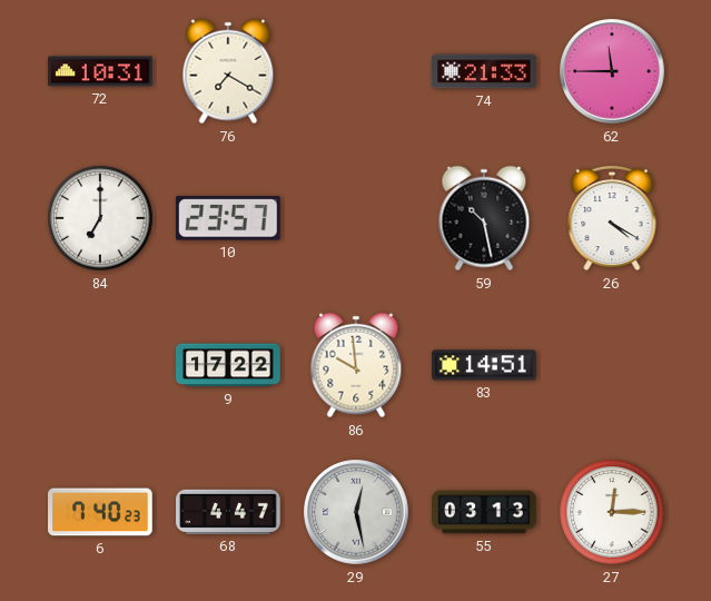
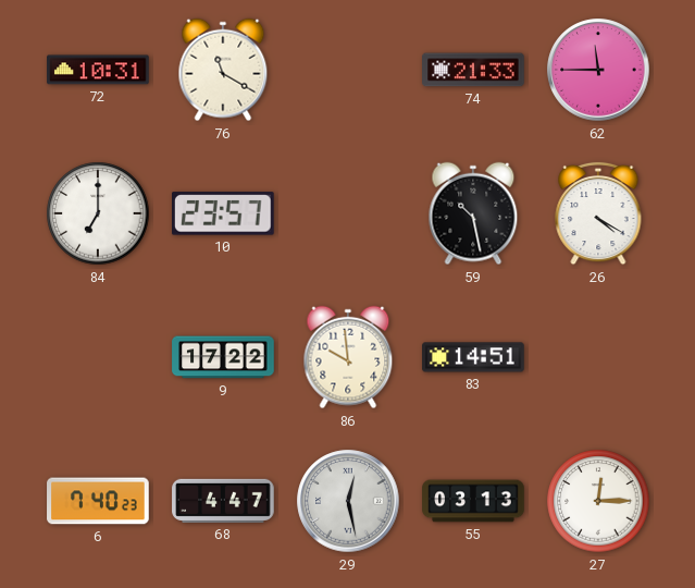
76: 7:20 -> 11:20
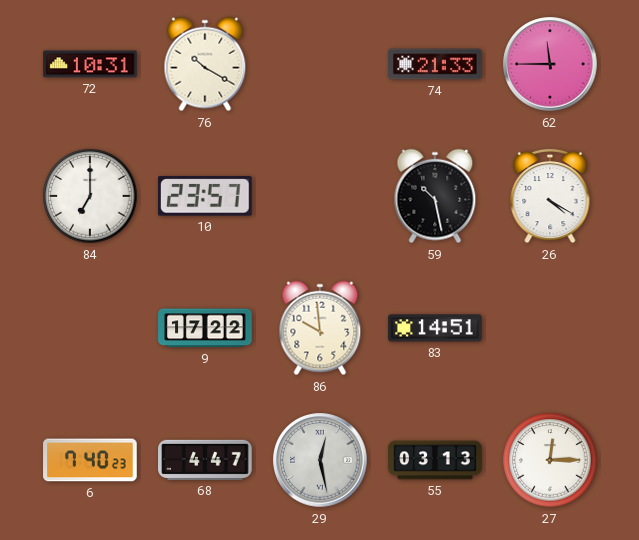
76: 11:20 -> 10:20
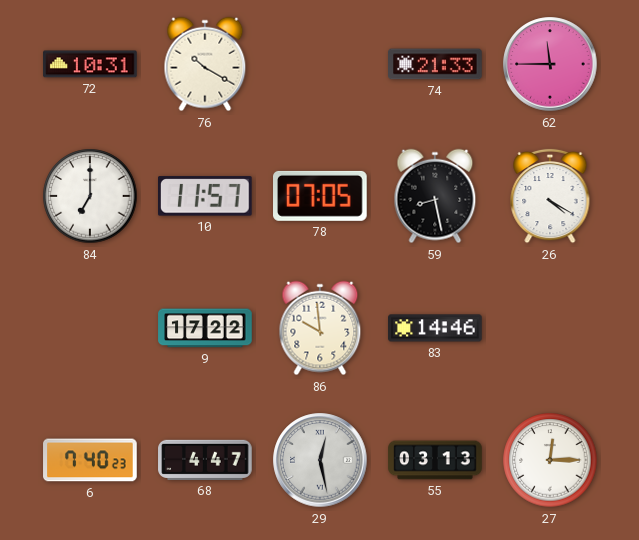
10: 23:57 -> 11:57
78: none -> 07:05
59: 10:28 -> 8:28
83: 14:51 -> 14:46
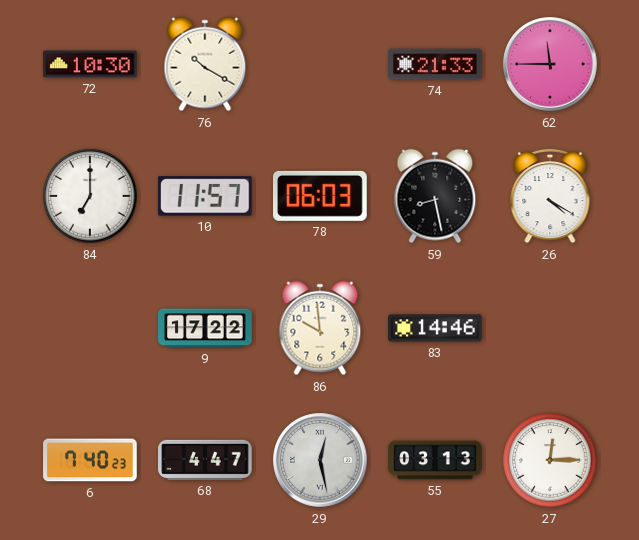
72: 10:31 -> 10:30
78: 07:05 -> 06:03
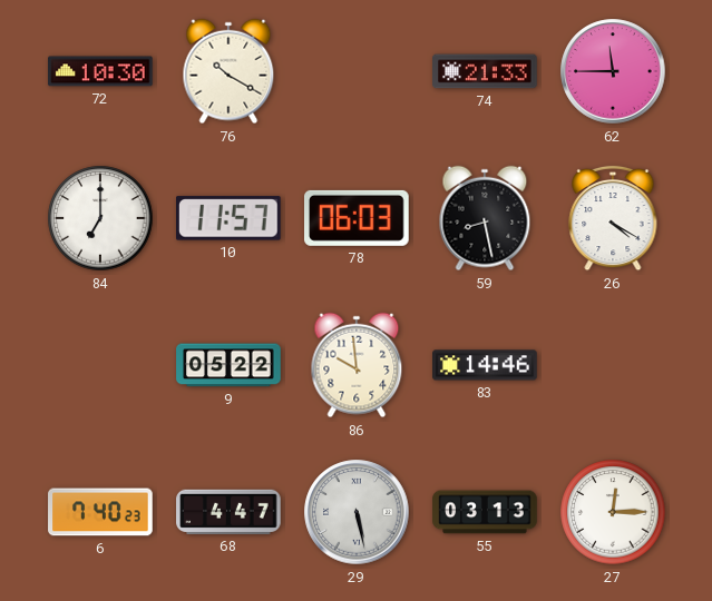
9: 17:22 -> 05:22
29: 12:28 -> 5:28
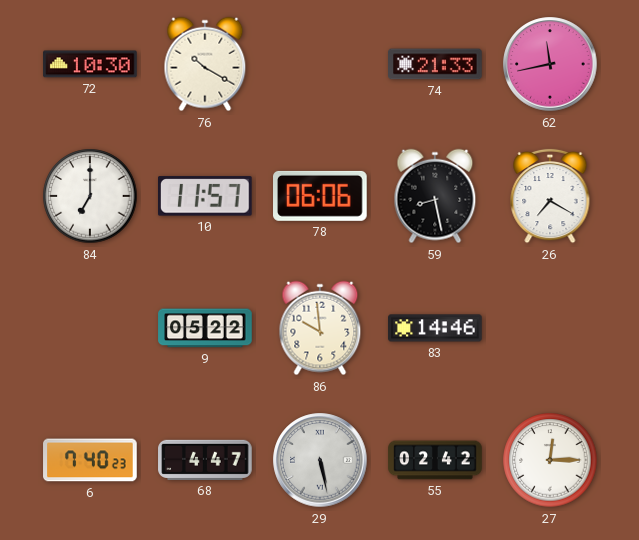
62: 11:45 -> 11:43
78: 06:03 -> 06:06
26: 4:20 -> 7:20
55: 03:13 -> 02:42
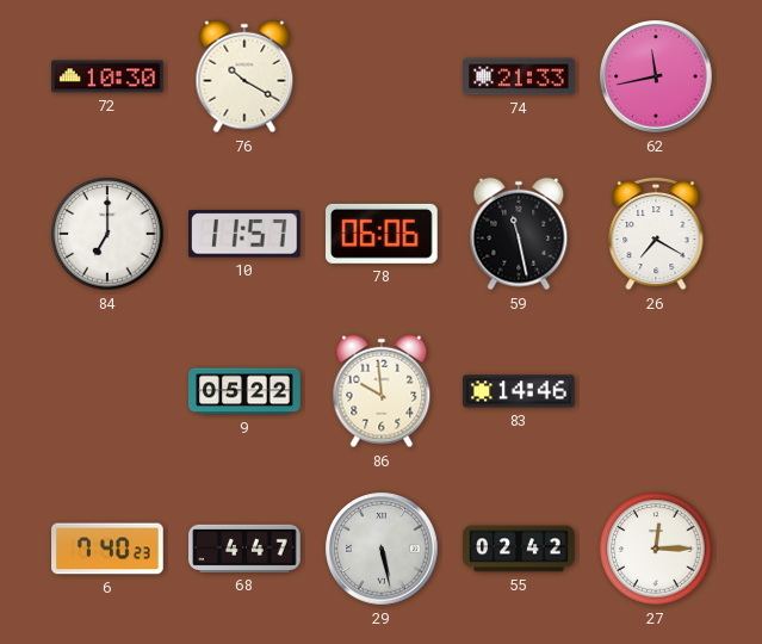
59: 8:28 -> 11:28
